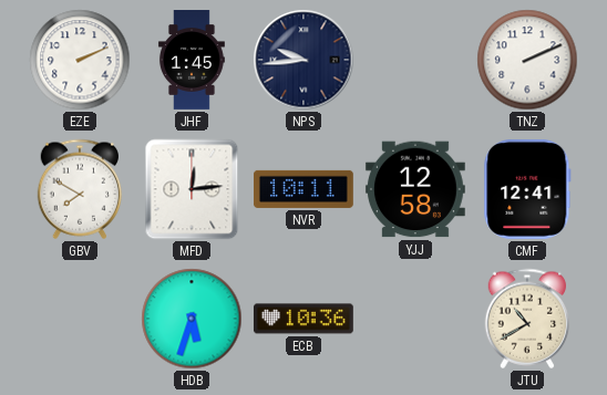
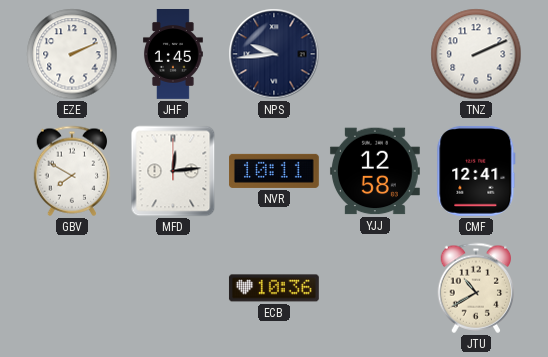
HDB: 5:33 -> none
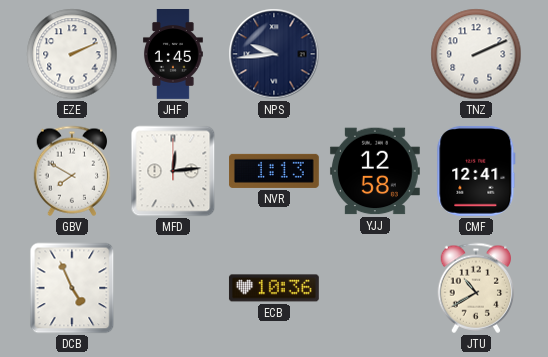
NVR: 10:11 -> 1:13
DCB: none -> 4:56
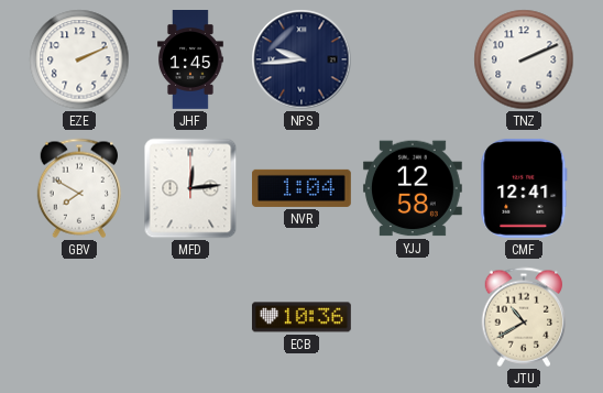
NVR: 1:13 -> 1:04
DCB: 4:56 -> none
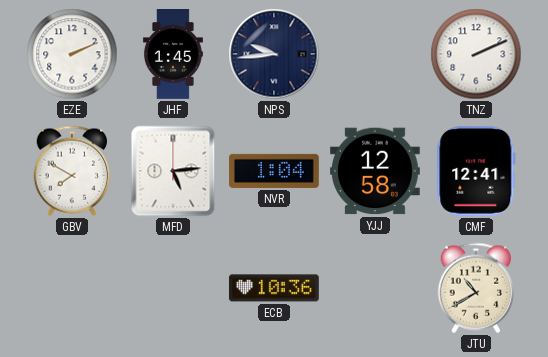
MFD: 12:14 -> 5:14
